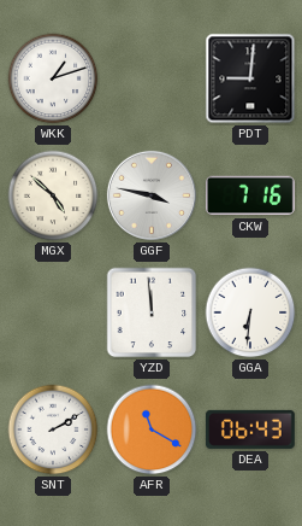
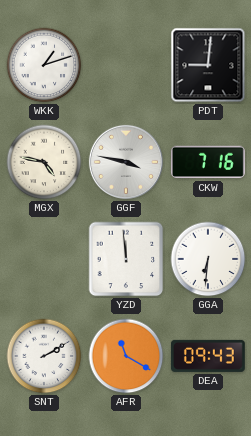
MGX: 4:52 -> 4:47
DEA: 06:43 -> 09:43
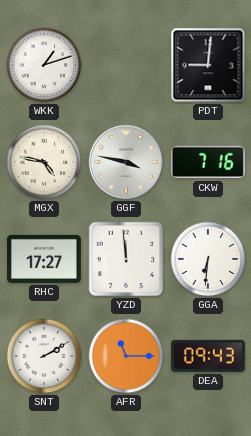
RHC: none -> 17:27
AFR: 11:20 -> 11:15
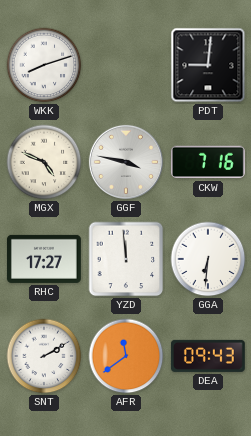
WKK: 1:12 -> 8:12
MGX: 4:47 -> 4:49
AFR: 11:15 -> 11:39
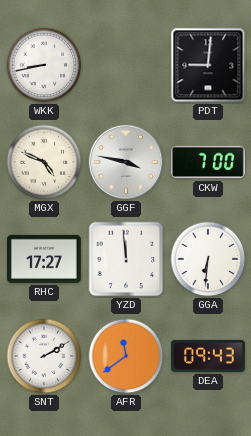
WKK: 8:12 -> 8:43
CKW: 7:16 -> 7:00
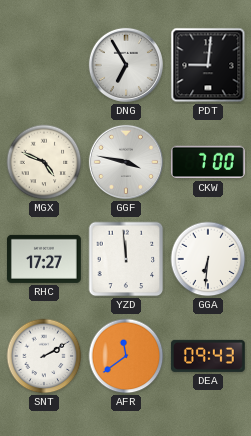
WKK: 8:43 -> none
DNG: none -> 6:55
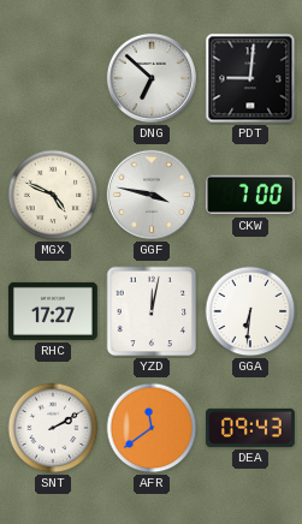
DNG: 6:55 -> 6:52
YZD: 11:59 -> 12:02
